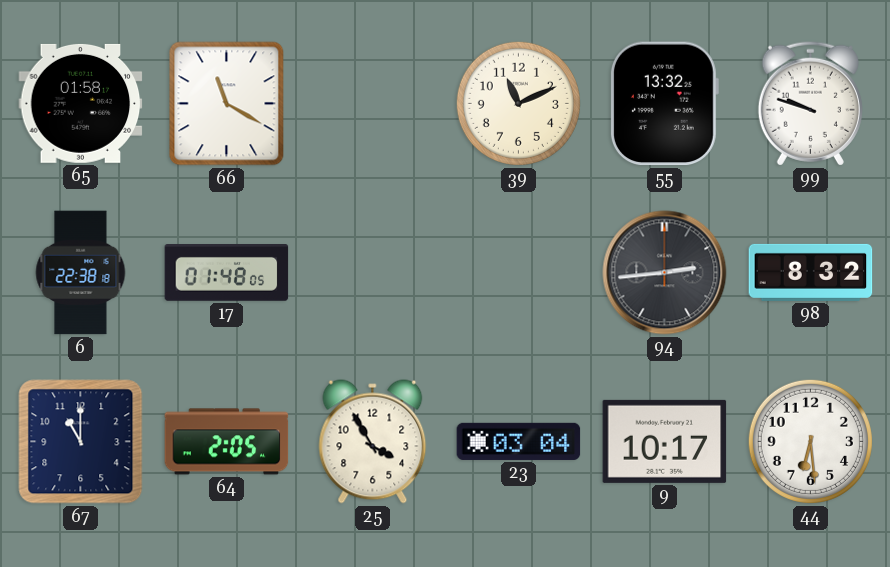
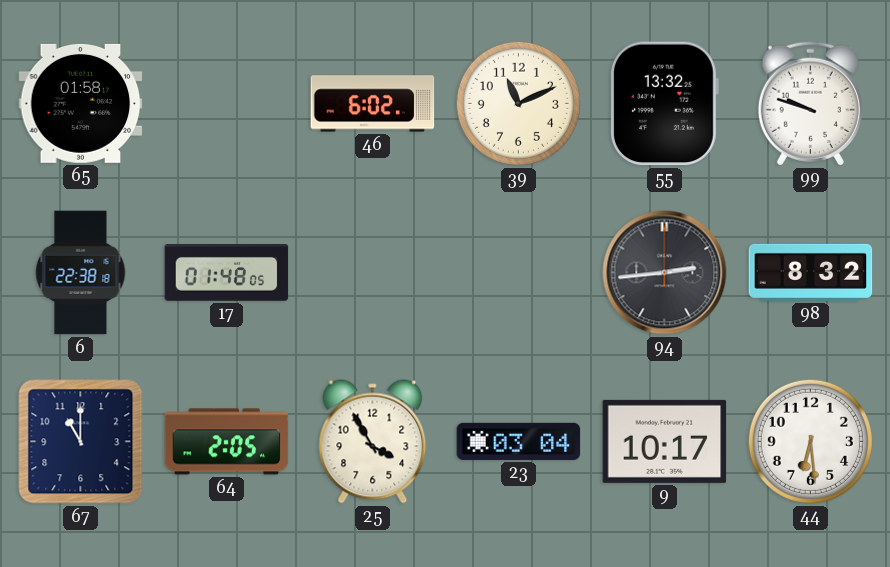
66: 11:20 -> none
46: none -> 6:02
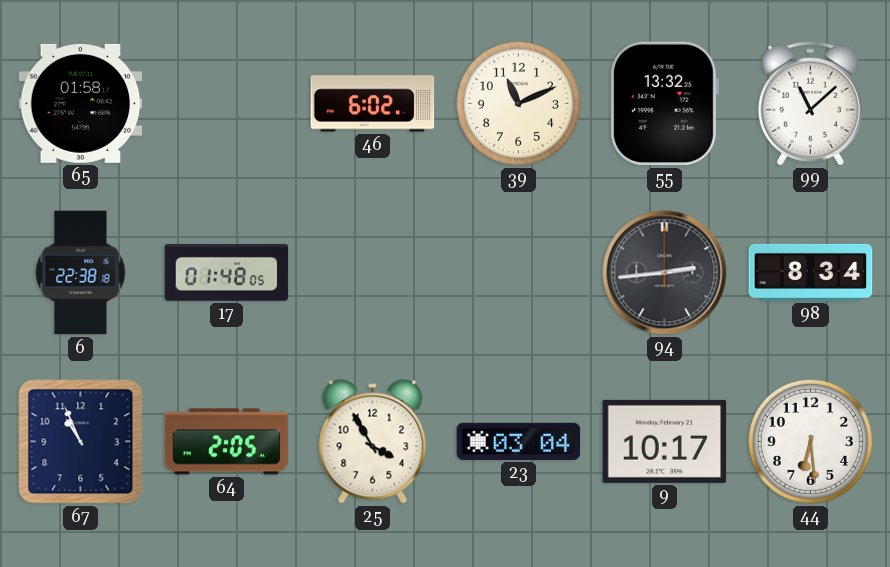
99: 9:48 -> 11:08
98: 8:32 -> 8:34
67: 11:00 -> 10:56
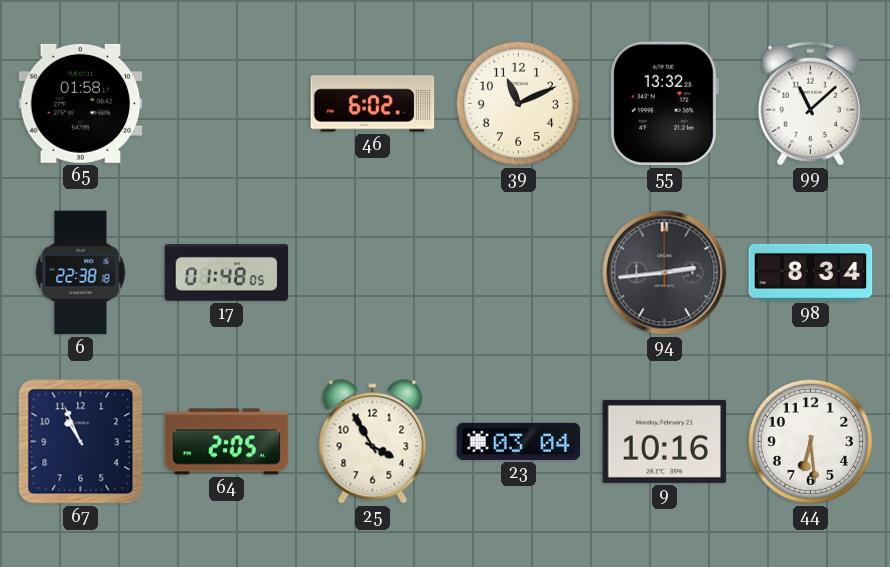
9: 10:17 -> 10:16
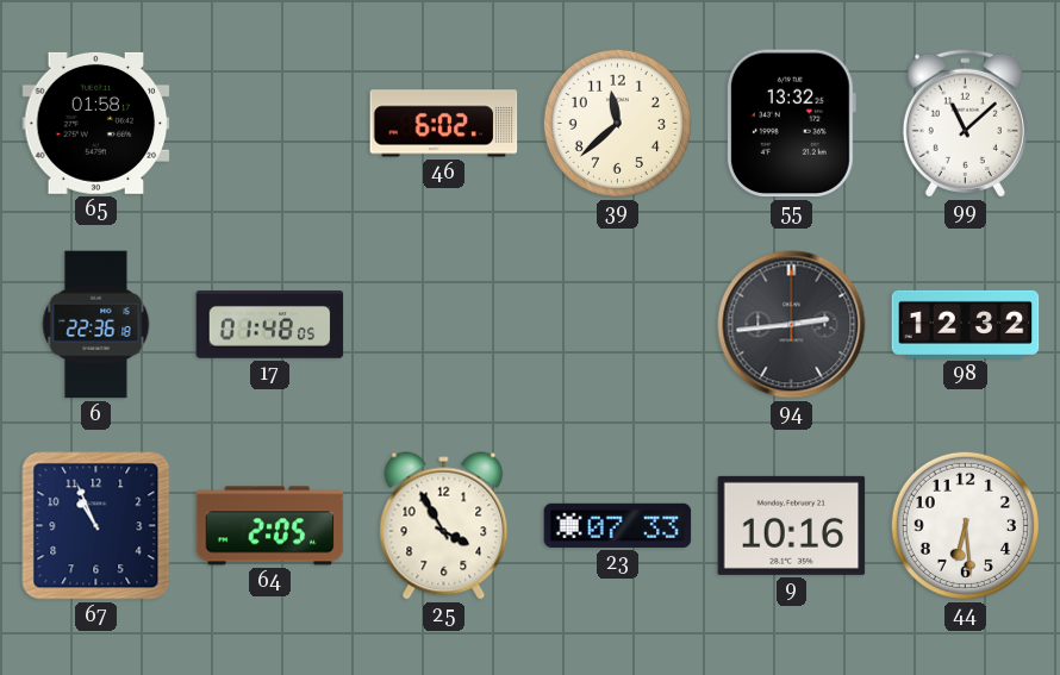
39: 11:11 -> 11:38
6: 22:38 -> 22:36
98: 8:34 -> 12:32
23: 03:04 -> 07:33
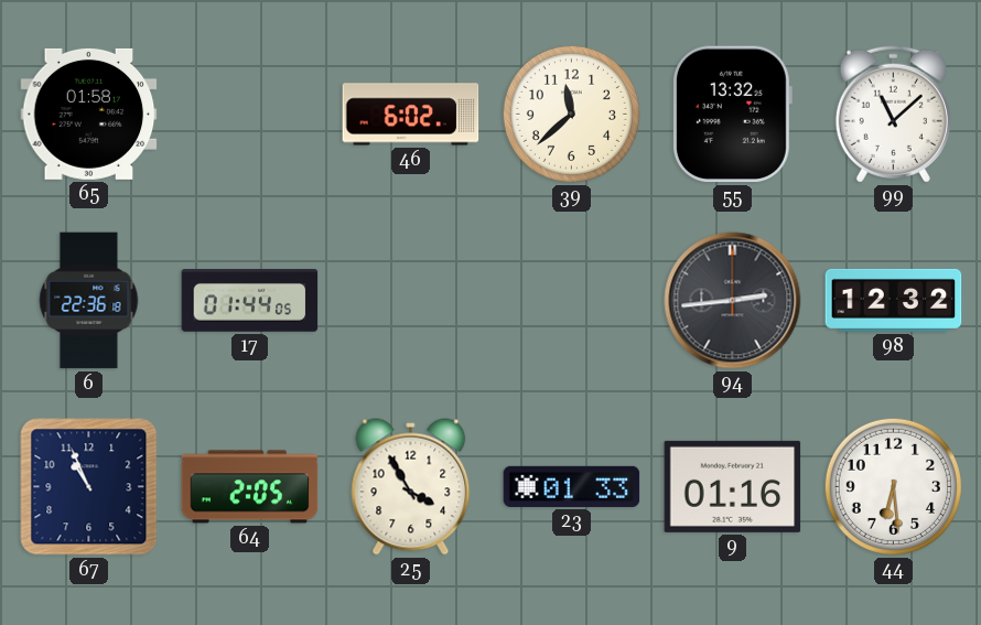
17: 01:48 -> 01:44
23: 07:33 -> 01:33
9: 10:16 -> 01:16
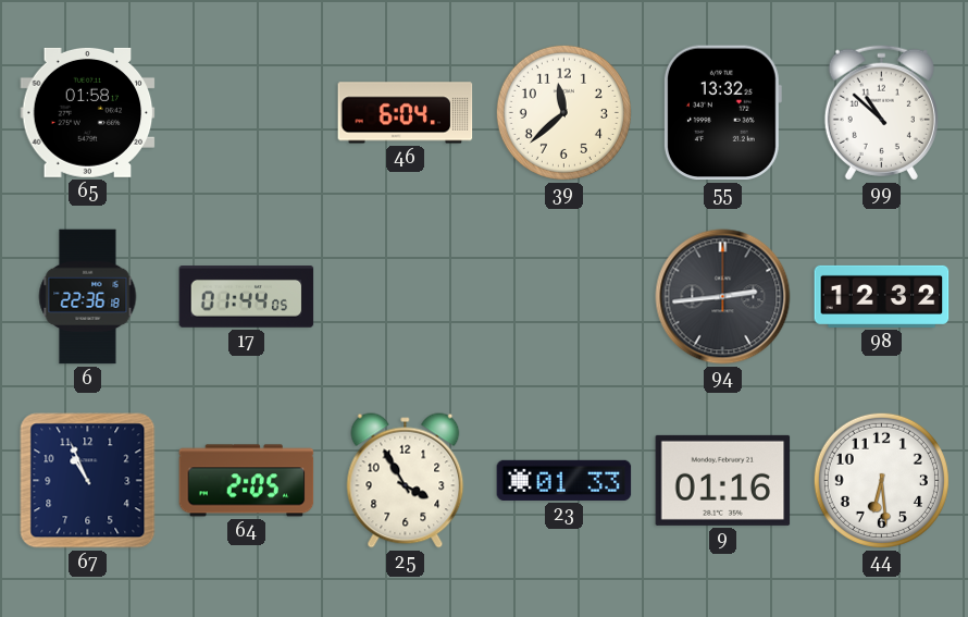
46: 6:02 -> 6:04
99: 11:08 -> 10:52
